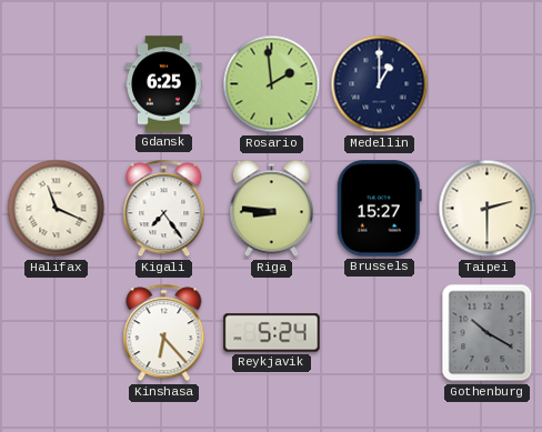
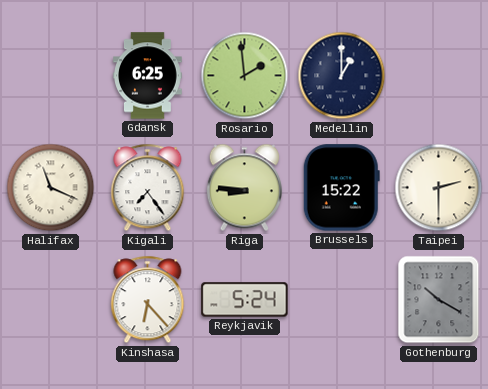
Brussels: 15:27 -> 15:22
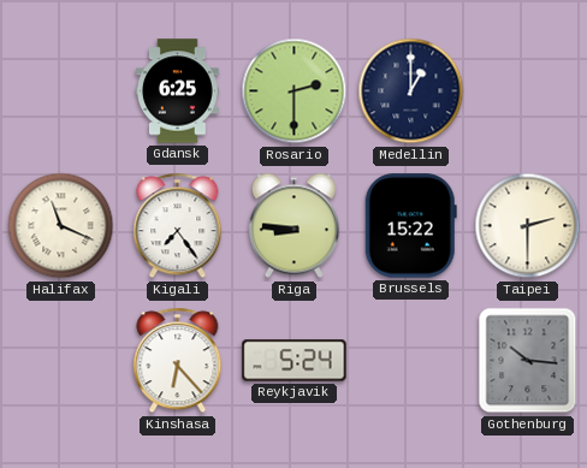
Rosario: 1:59 -> 2:30
Gothenburg: 10:20 -> 10:16
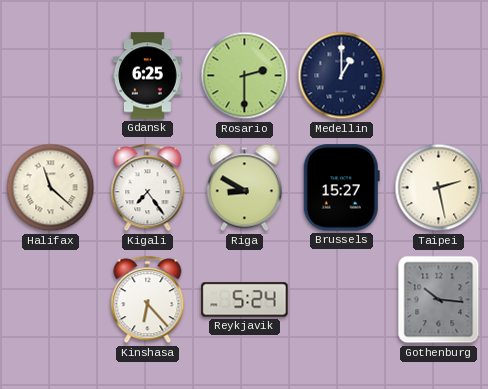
Halifax: 11:19 -> 11:22
Riga: 8:46 -> 8:50
Brussels: 15:22 -> 15:27
Taipei: 2:30 -> 2:28
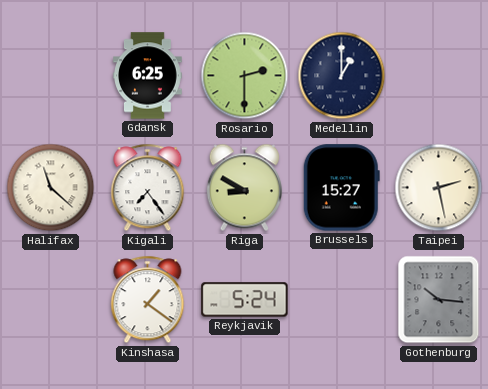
Kinshasa: 6:23 -> 1:21
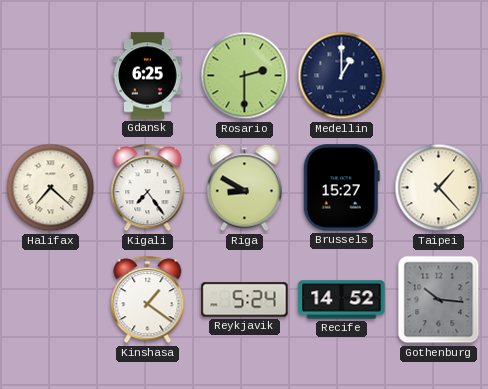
Halifax: 11:22 -> 7:22
Taipei: 2:28 -> 1:23
Recife: none -> 14:52
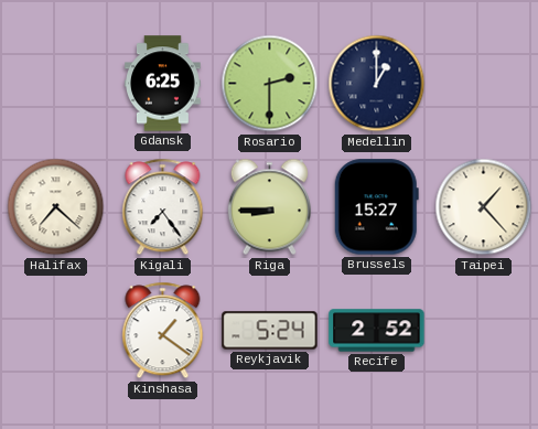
Riga: 8:50 -> 8:45
Recife: 14:52 -> 2:52
Gothenburg: 10:16 -> none
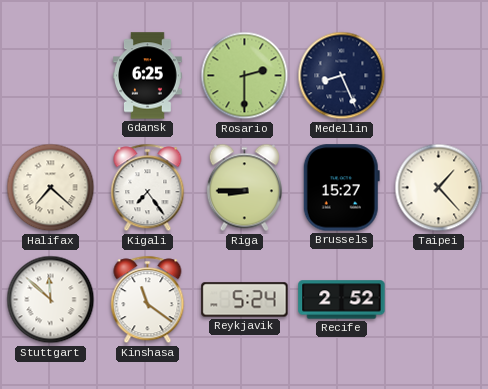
Medellin: 1:00 -> 8:26
Stuttgart: none -> 11:52
Kinshasa: 1:21 -> 11:21
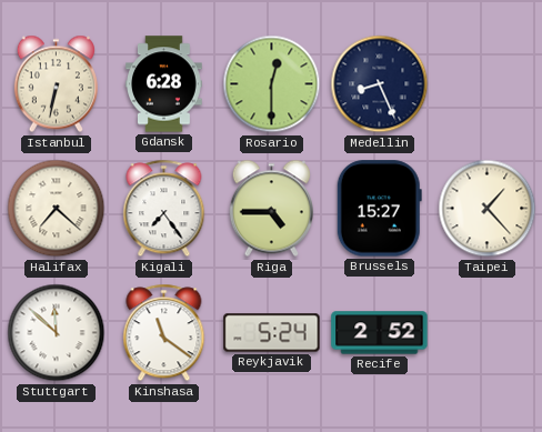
Istanbul: none -> 6:32
Gdansk: 6:25 -> 6:28
Rosario: 2:30 -> 12:30
Riga: 8:45 -> 4:45
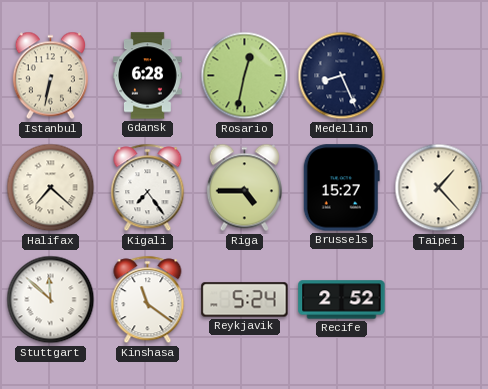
Rosario: 12:30 -> 12:32
